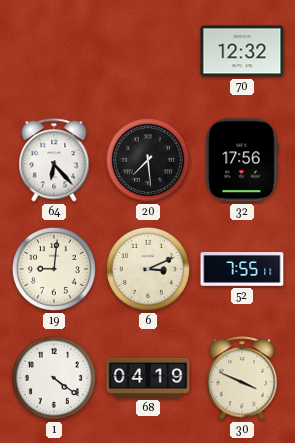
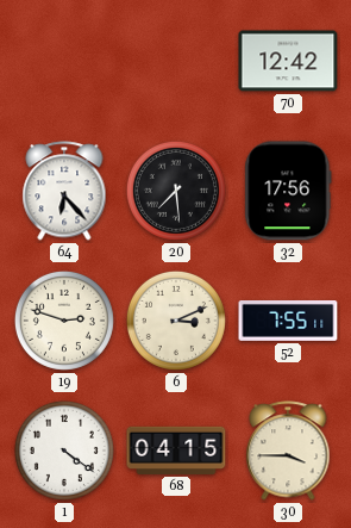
70: 12:32 -> 12:42
19: 9:01 -> 2:48
68: 04:19 -> 04:15
30: 3:49 -> 3:45
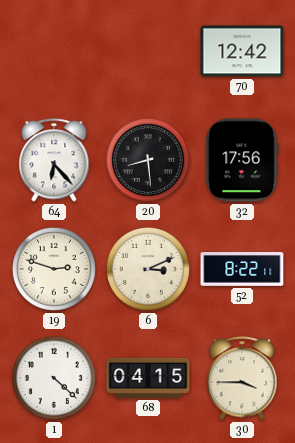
20: 7:29 -> 8:29
52: 7:55 -> 8:22
1: 4:21 -> 4:22
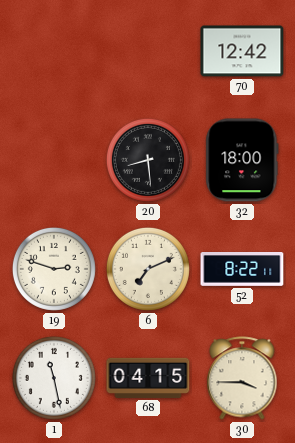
64: 6:23 -> none
32: 17:56 -> 18:00
6: 3:11 -> 7:11
1: 4:22 -> 11:28
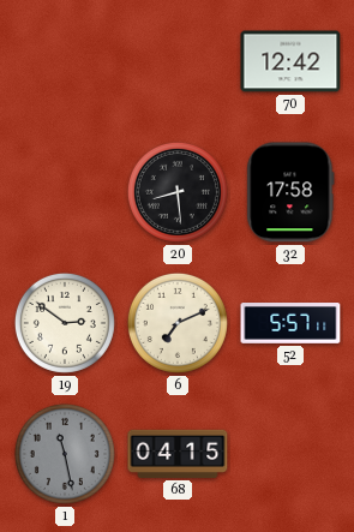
32: 18:00 -> 17:58
19: 2:48 -> 2:51
52: 8:22 -> 5:57
1 dial: white -> grey
30: 3:45 -> none
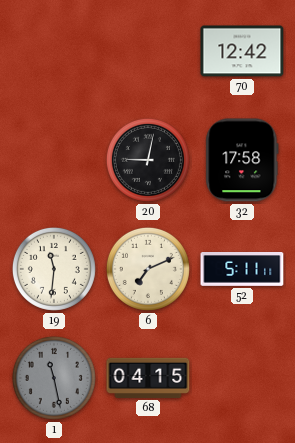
20: 8:29 -> 9:02
19: 2:51 -> 11:31
52: 5:57 -> 5:11
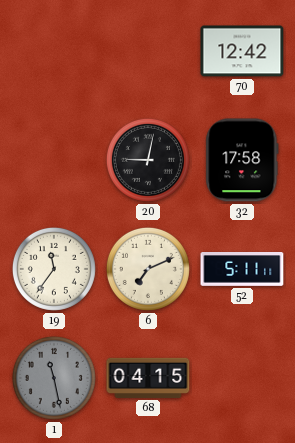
19: 11:31 -> 11:36
